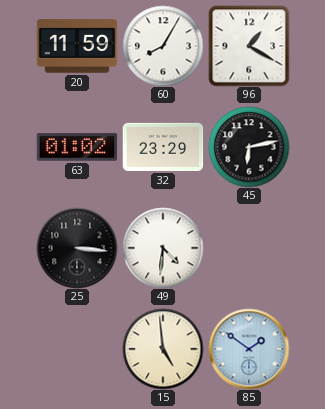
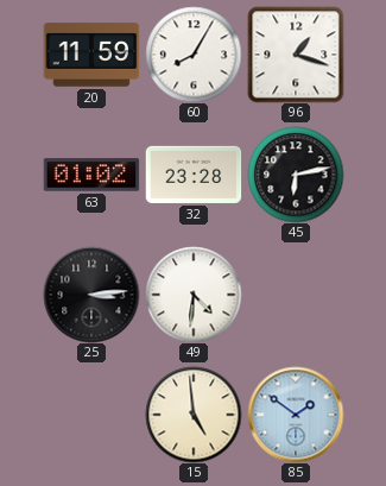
96: 1:20 -> 1:18
32: 23:29 -> 23:28
25: 3:16 -> 3:14
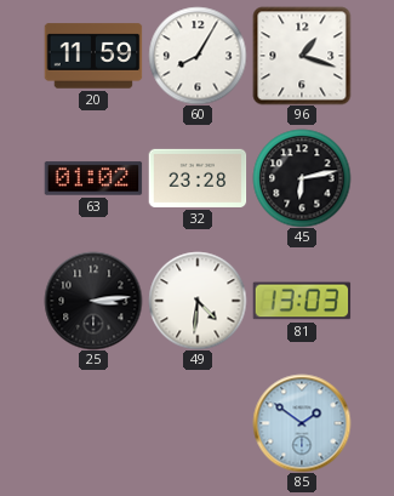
81: none -> 13:03
15: 4:59 -> none
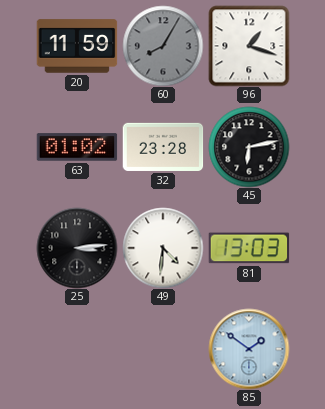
60 dial: white -> grey
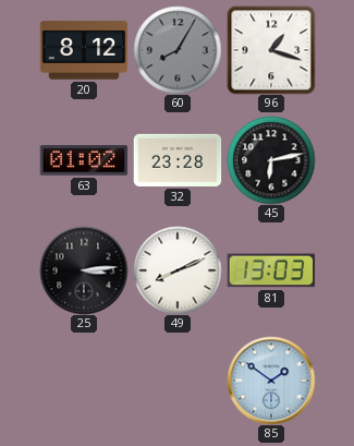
20: 11:59 -> 8:12
49: 4:31 -> 8:11
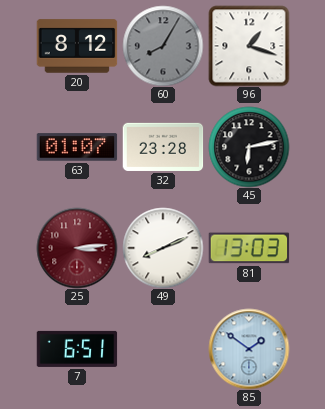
63: 01:02 -> 01:07
25 dial: black -> burgundy
7: none -> 6:51
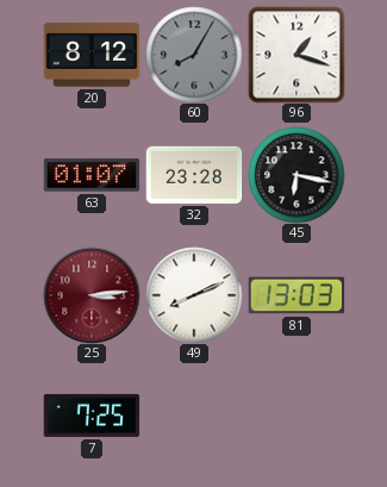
45: 6:13 -> 6:17
7: 6:51 -> 7:25
85: 1:51 -> none
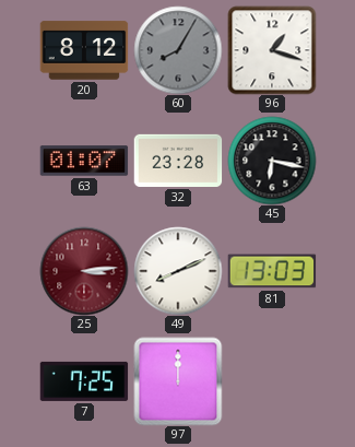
97: none -> 12:00
